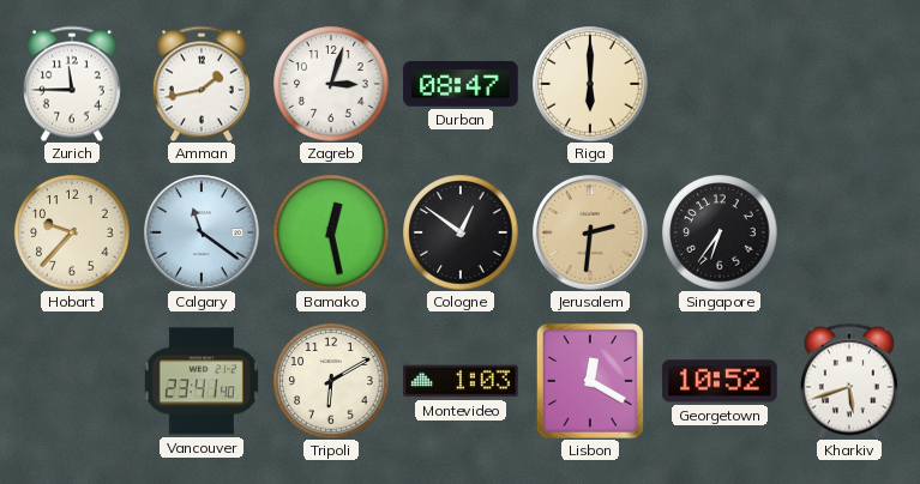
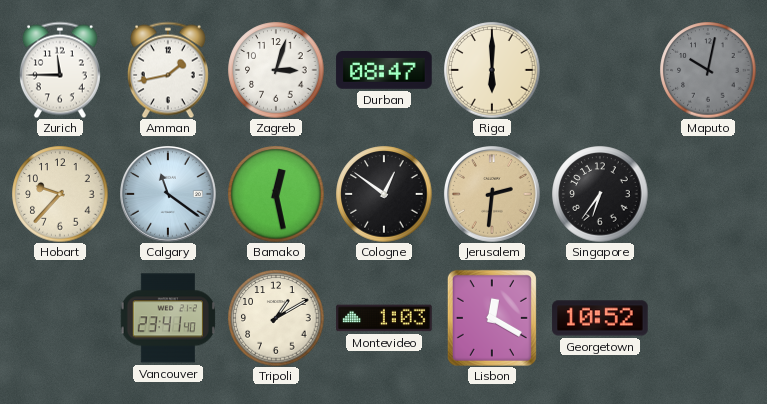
Maputo: none -> 10:02
Tripoli: 6:10 -> 1:10
Kharkiv: 5:42 -> none
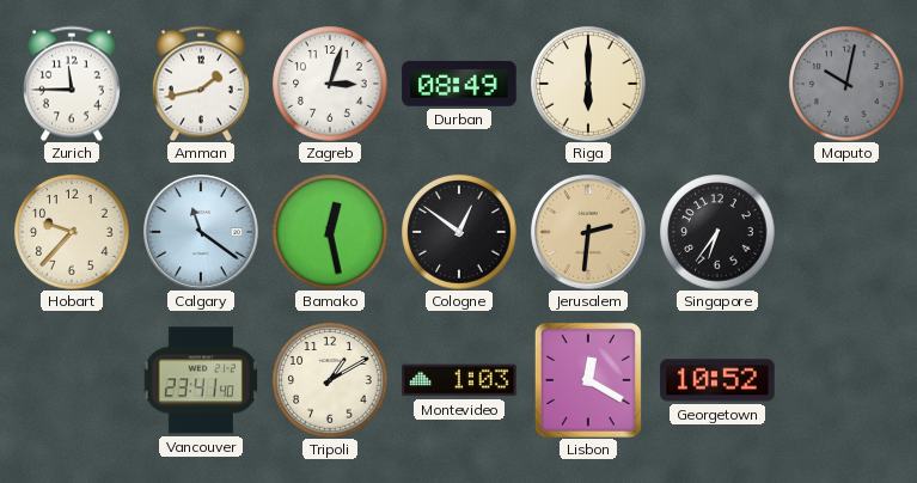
Durban: 08:47 -> 08:49
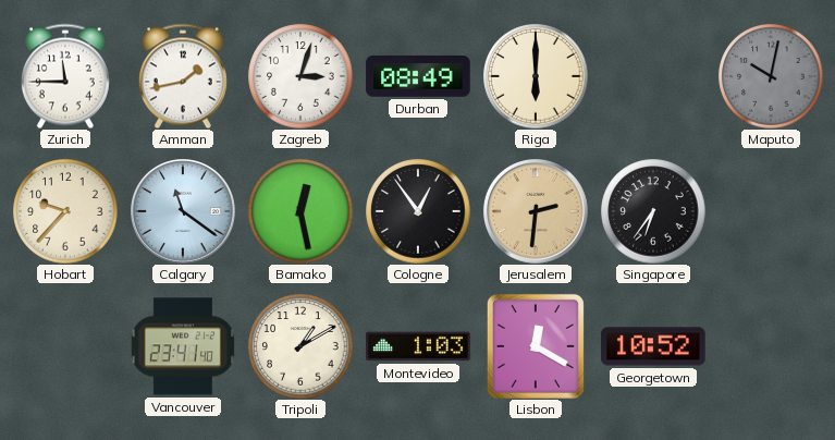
Cologne: 12:51 -> 12:54
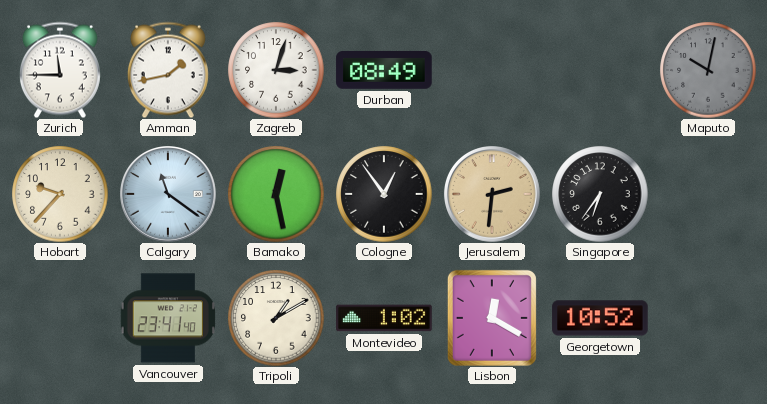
Riga: 6:00 -> none
Montevideo: 1:03 -> 1:02
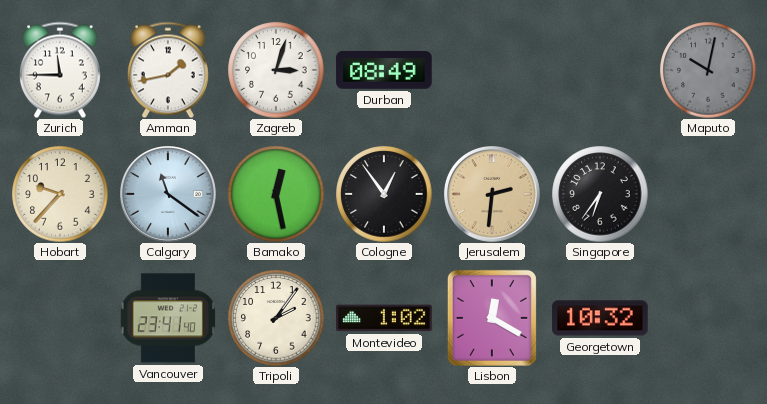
Tripoli: 1:10 -> 2:06
Georgetown: 10:52 -> 10:32
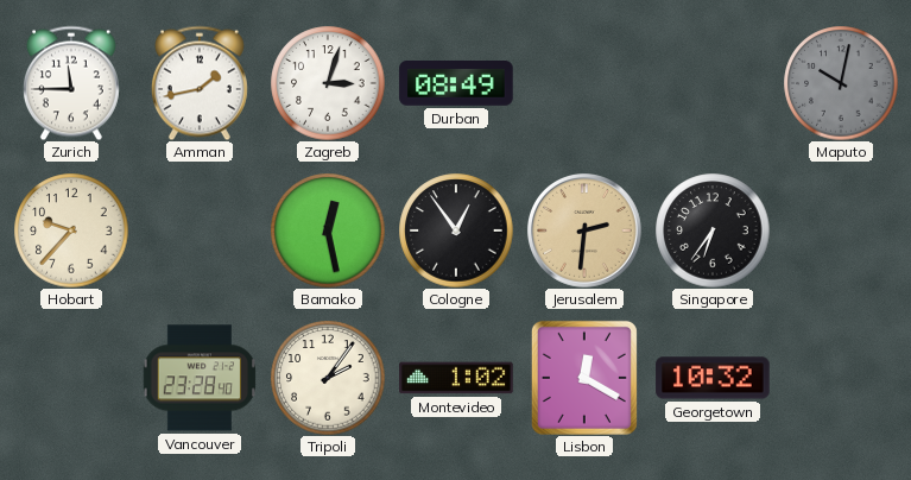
Calgary: 11:21 -> none
Vancouver: 23:41 -> 23:28
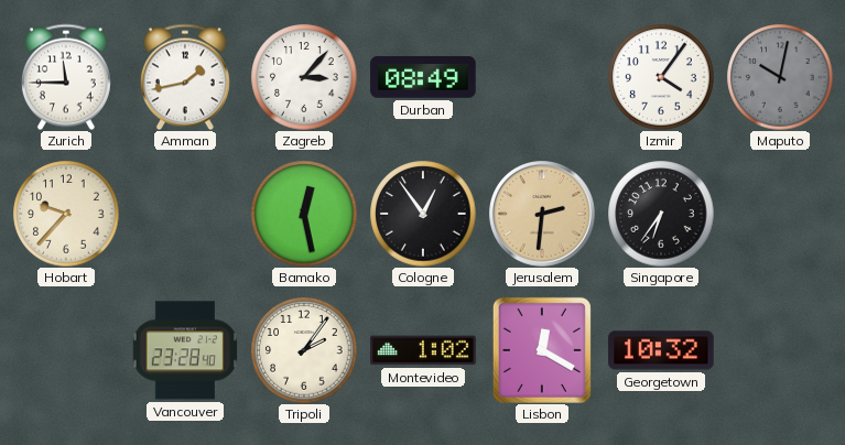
Zagreb: 3:03 -> 3:07
Izmir: none -> 4:06
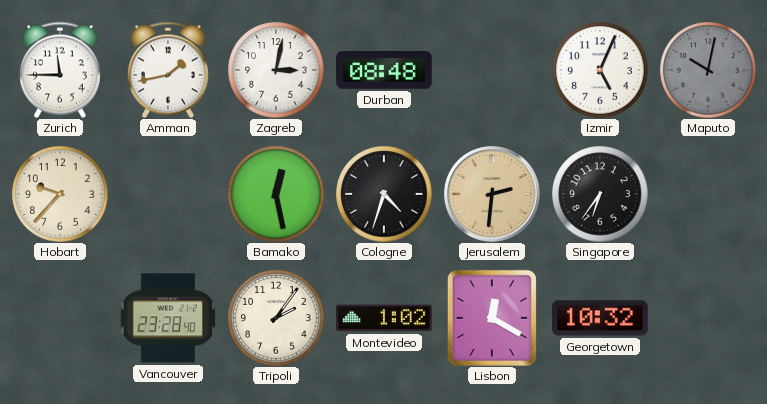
Zagreb: 3:07 -> 3:02
Durban: 08:49 -> 08:48
Izmir: 4:06 -> 5:04
Cologne: 12:54 -> 4:33
